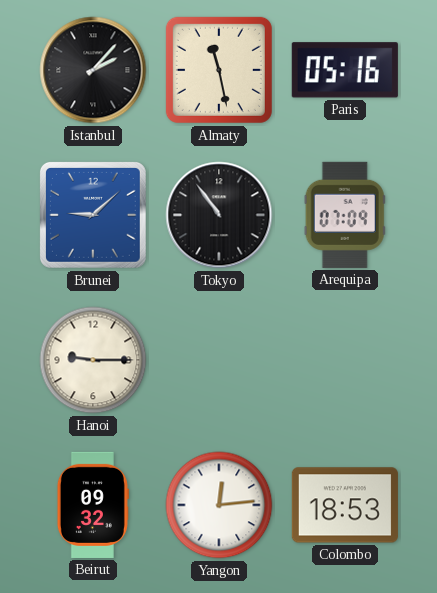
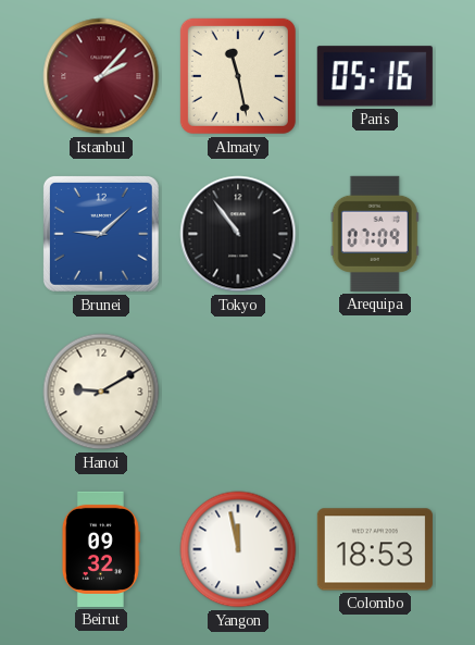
Istanbul dial: black -> burgundy
Hanoi: 9:15 -> 9:10
Yangon: 12:14 -> 11:58
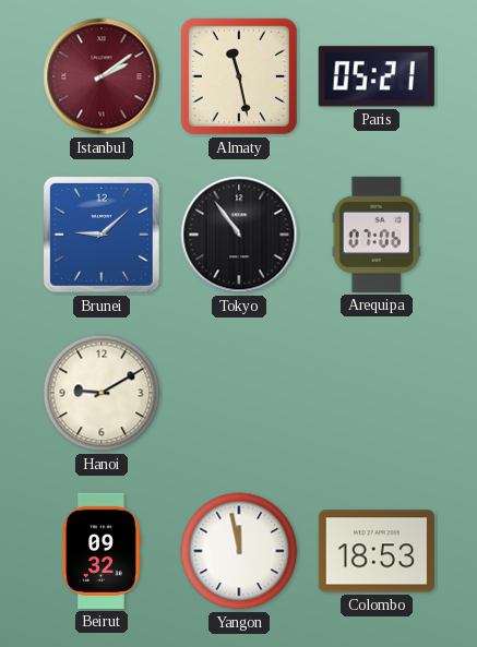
Istanbul: 2:07 -> 2:09
Paris: 05:16 -> 05:21
Arequipa: 07:09 -> 07:06
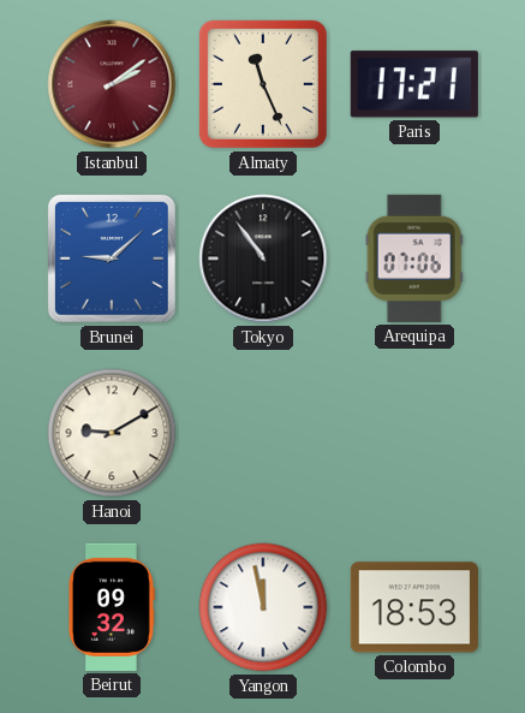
Almaty: 11:28 -> 11:26
Paris: 05:21 -> 17:21
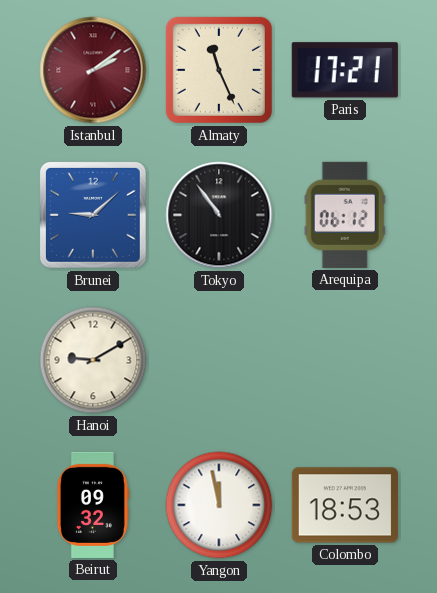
Arequipa: 07:06 -> 06:12
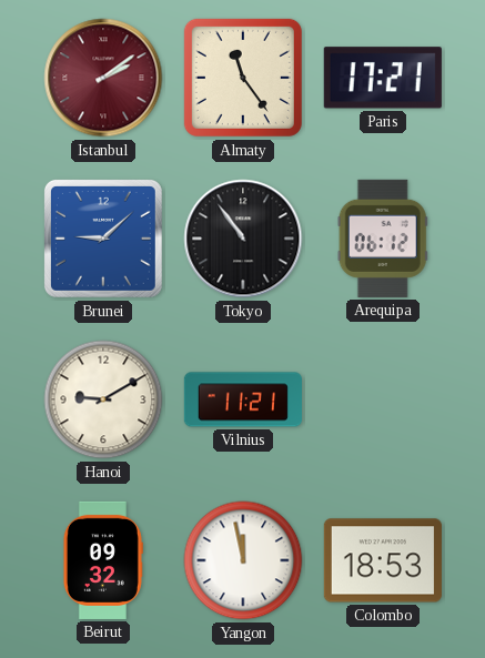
Almaty: 11:26 -> 11:24
Vilnius: none -> 11:21
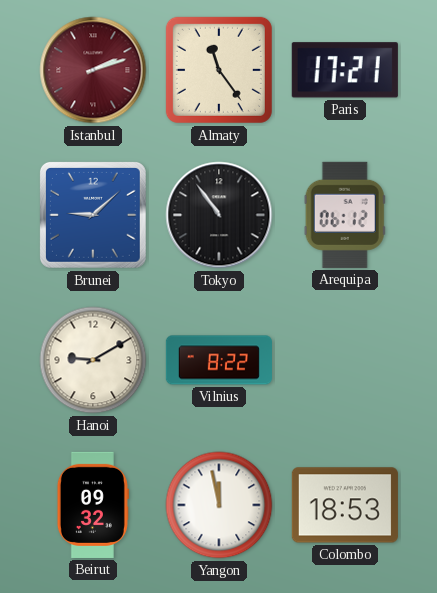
Istanbul: 2:09 -> 2:12
Vilnius: 11:21 -> 8:22
